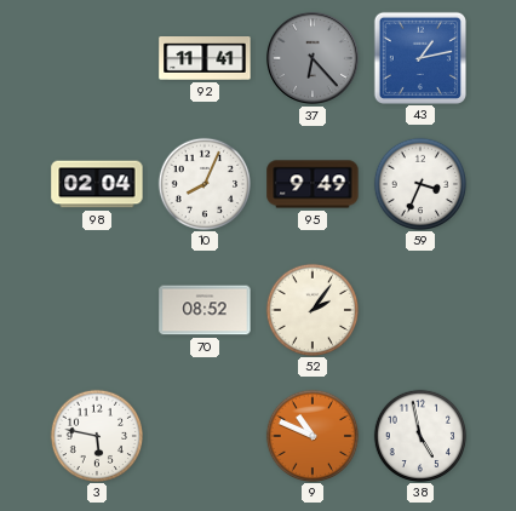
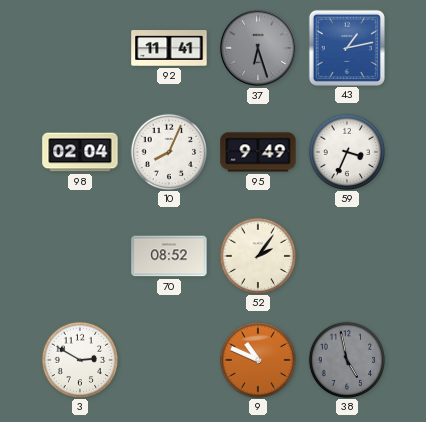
37: 6:23 -> 6:27
3: 5:47 -> 2:50
38 dial: white -> grey
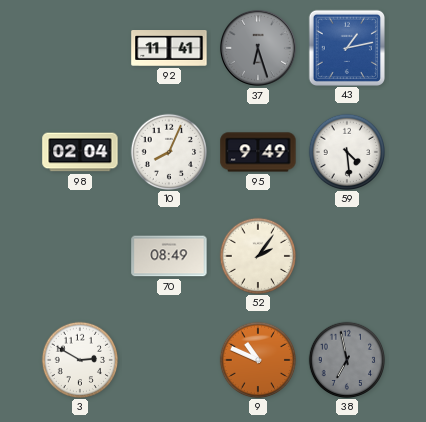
59: 3:34 -> 4:29
70: 08:52 -> 08:49
38: 4:58 -> 6:58
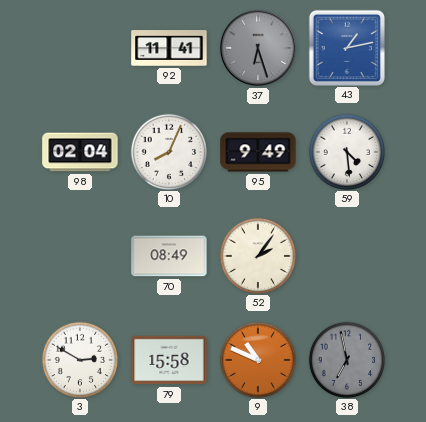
79: none -> 15:58
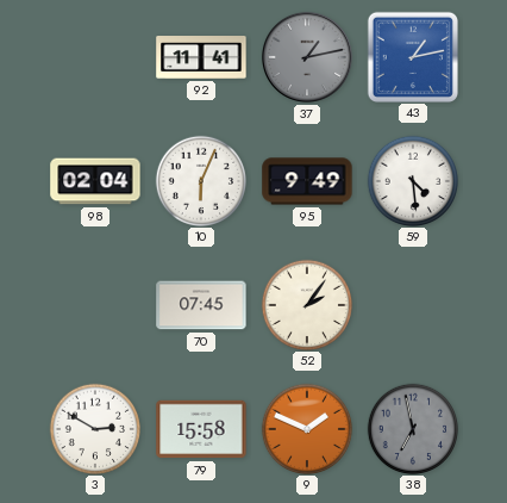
37: 6:27 -> 1:13
10: 8:04 -> 6:04
70: 08:49 -> 07:45
9: 10:49 -> 1:49
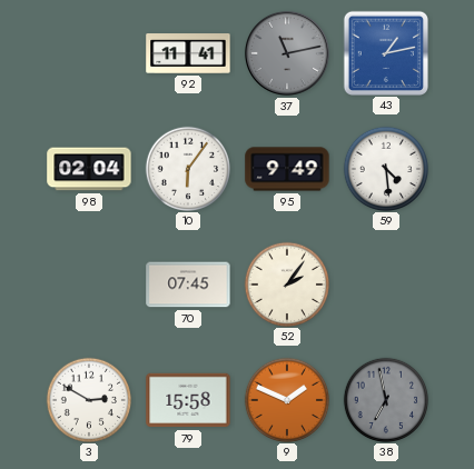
37: 1:13 -> 11:13
10: 6:04 -> 6:06
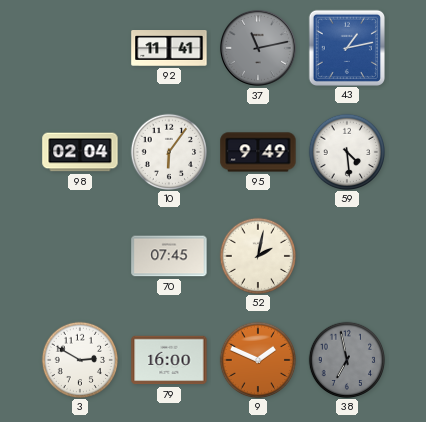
52: 2:06 -> 2:02
79: 15:58 -> 16:00
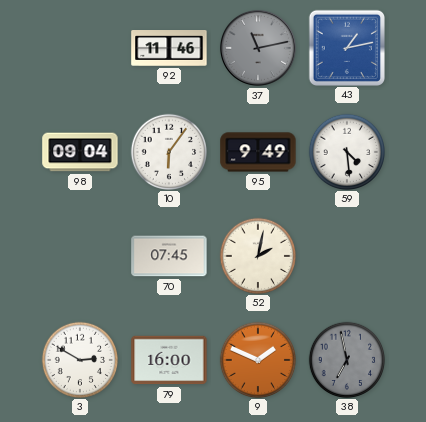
92: 11:41 -> 11:46
98: 02:04 -> 09:04
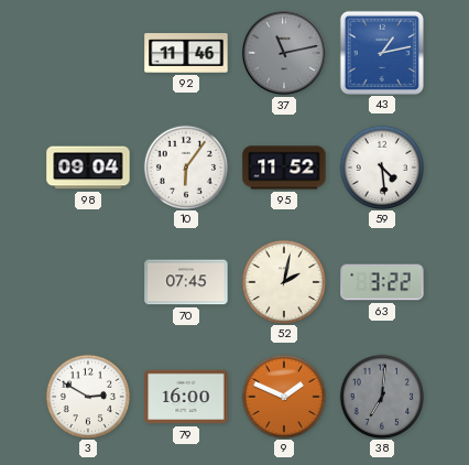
95: 9:49 -> 11:52
63: none -> 3:22
38: 6:58 -> 7:01
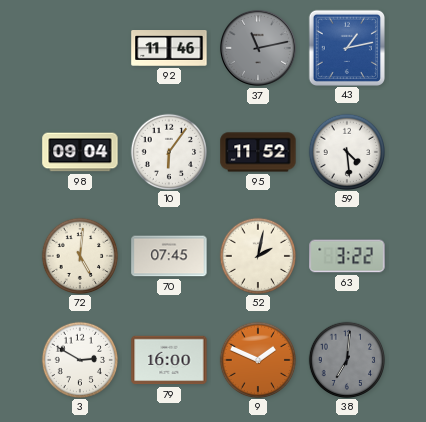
72: none -> 5:01
